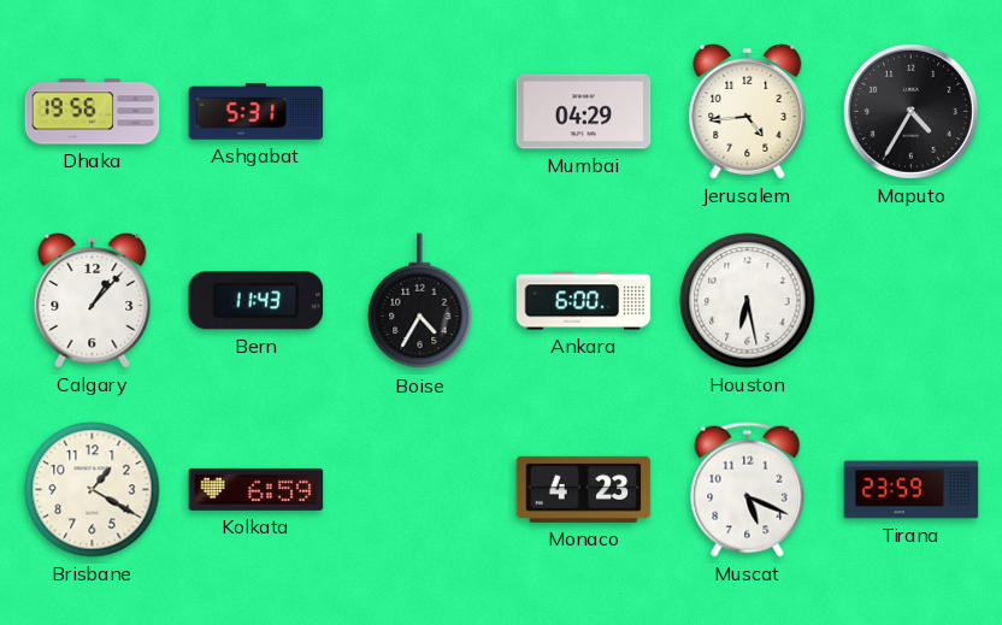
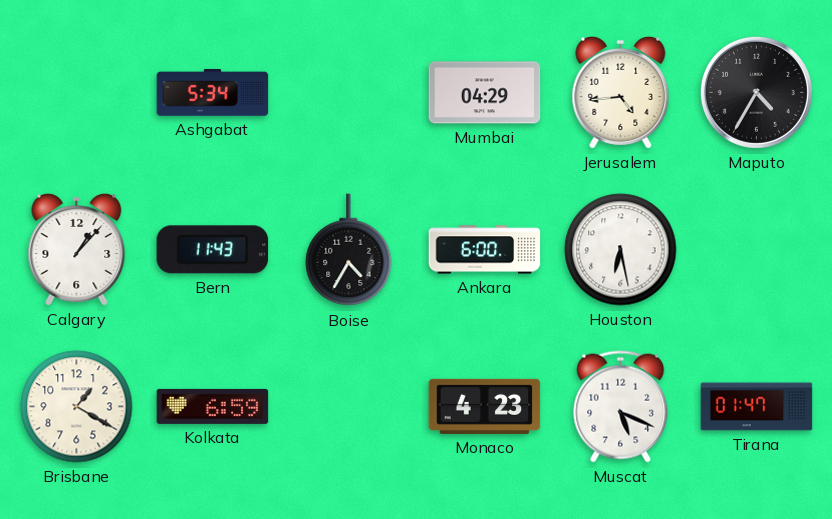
Dhaka: 19:56 -> none
Ashgabat: 5:31 -> 5:34
Tirana: 23:59 -> 01:47
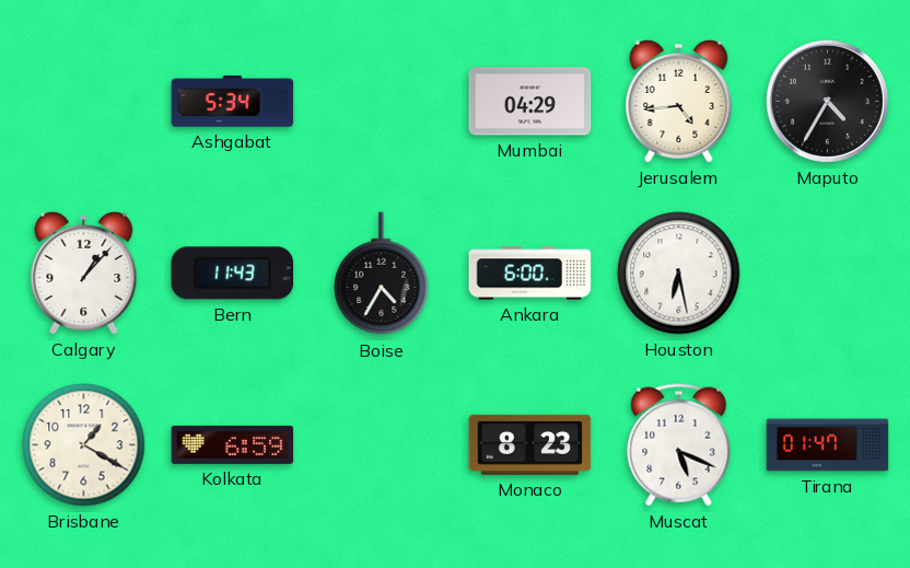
Monaco: 4:23 -> 8:23
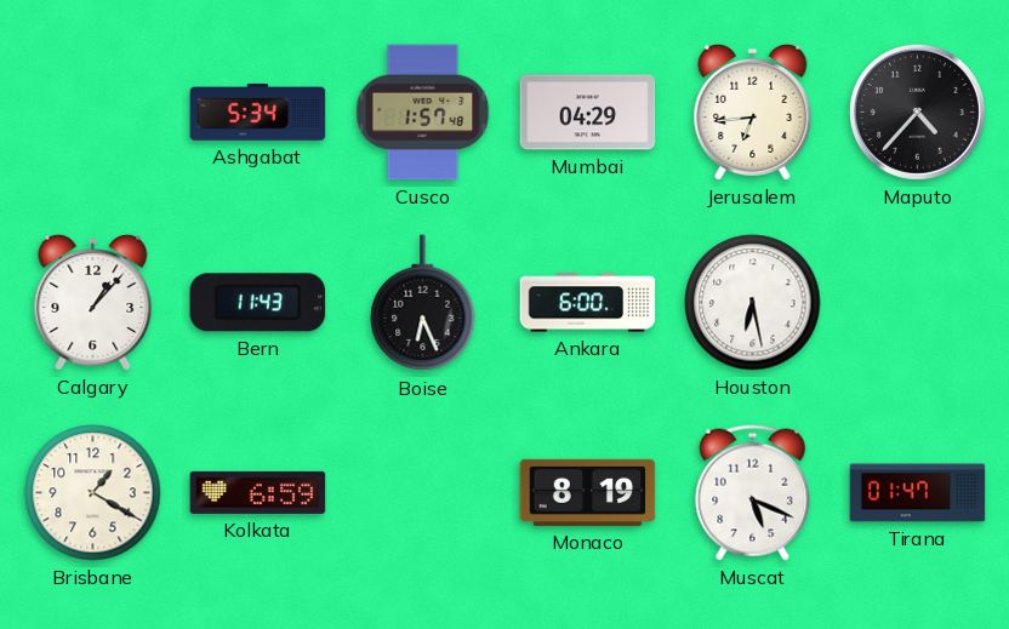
Cusco: none -> 1:57
Jerusalem: 4:44 -> 6:44
Maputo: 4:35 -> 4:37
Boise: 4:35 -> 6:26
Monaco: 8:23 -> 8:19
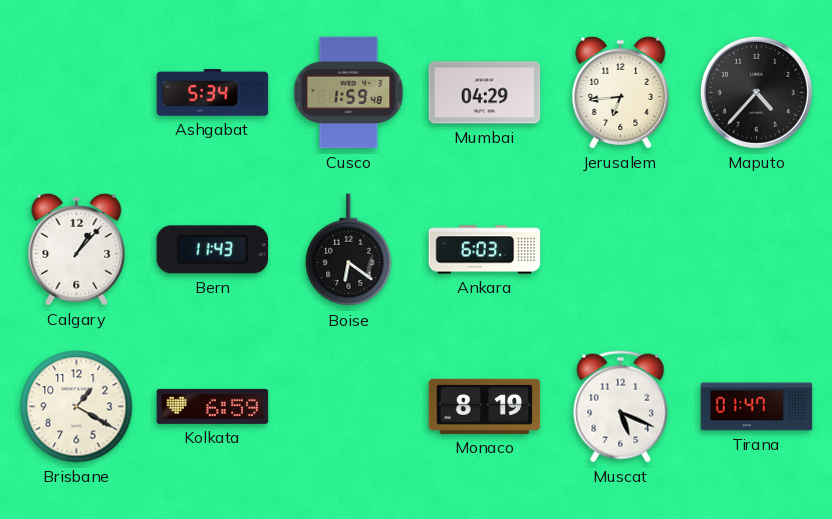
Cusco: 1:57 -> 1:59
Boise: 6:26 -> 6:21
Ankara: 6:00 -> 6:03
Houston: 6:28 -> none
